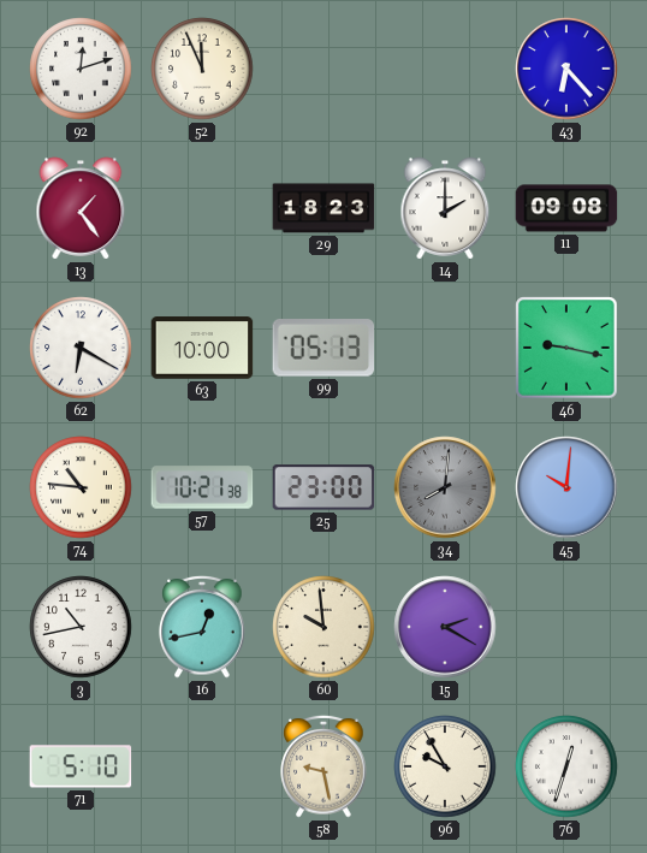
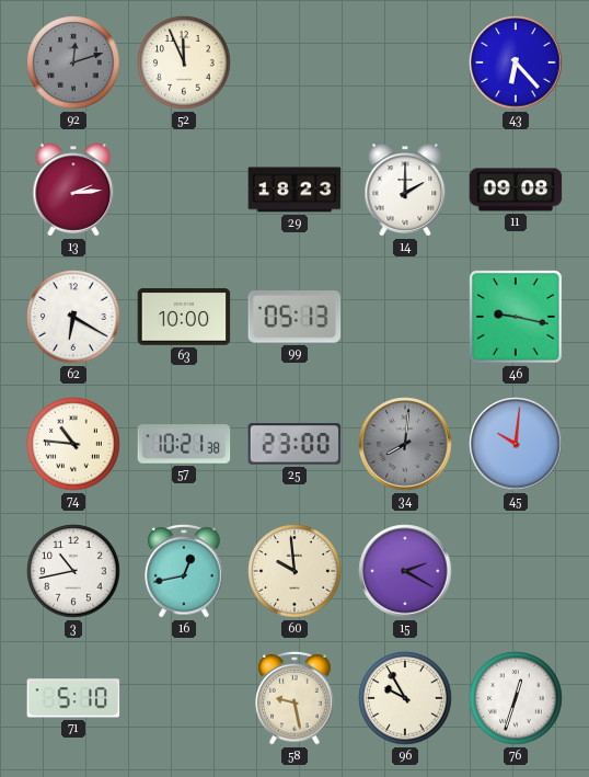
92 dial: white -> grey
13: 1:24 -> 2:14
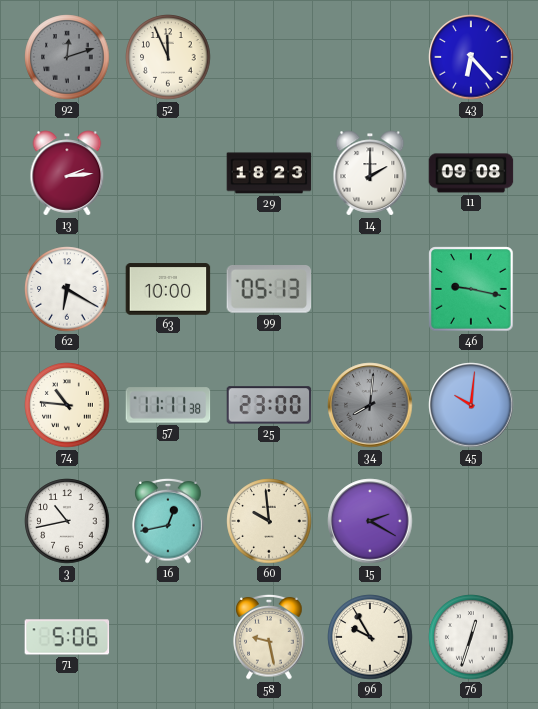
57: 10:21 -> 11:11
71: 5:10 -> 5:06
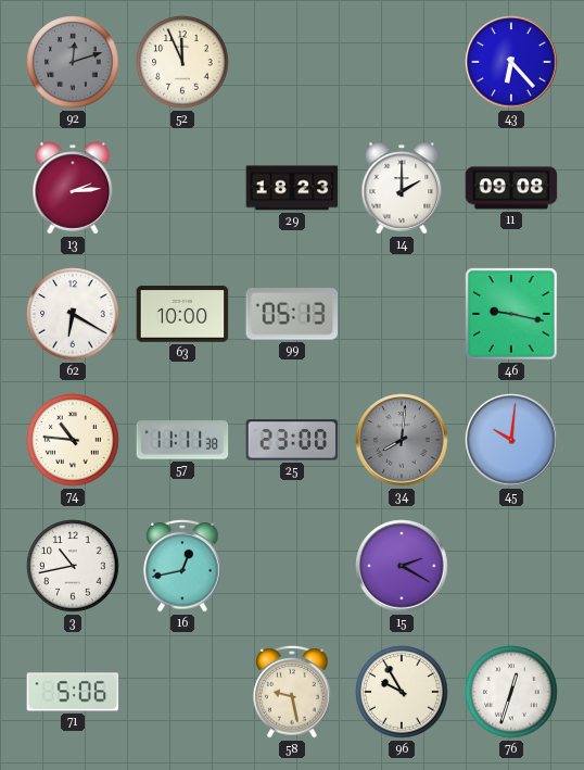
60: 9:59 -> none
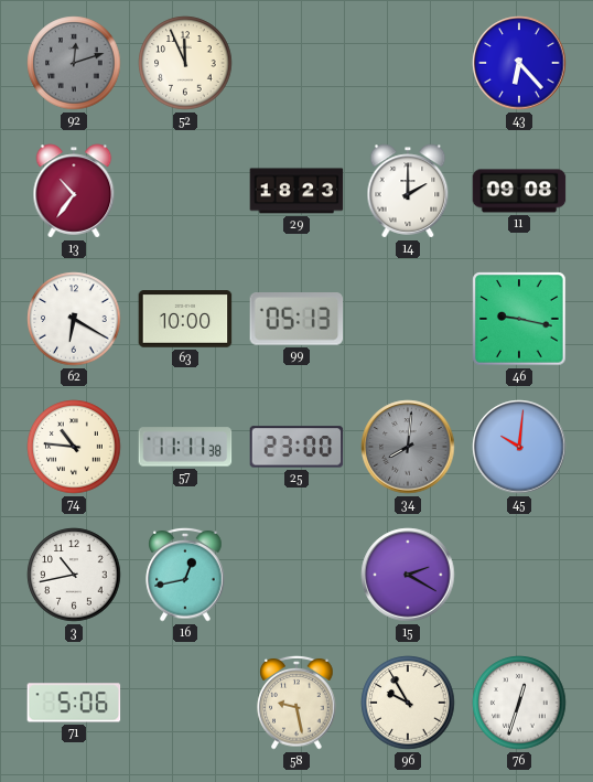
13: 2:14 -> 10:36
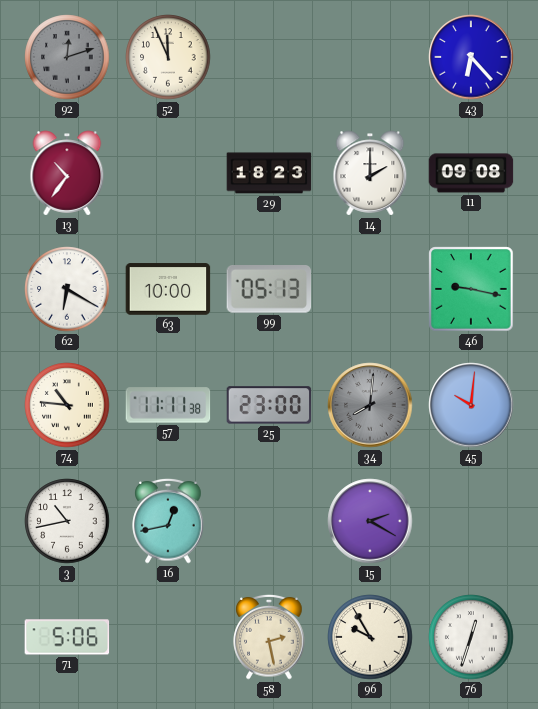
58: 9:28 -> 2:28
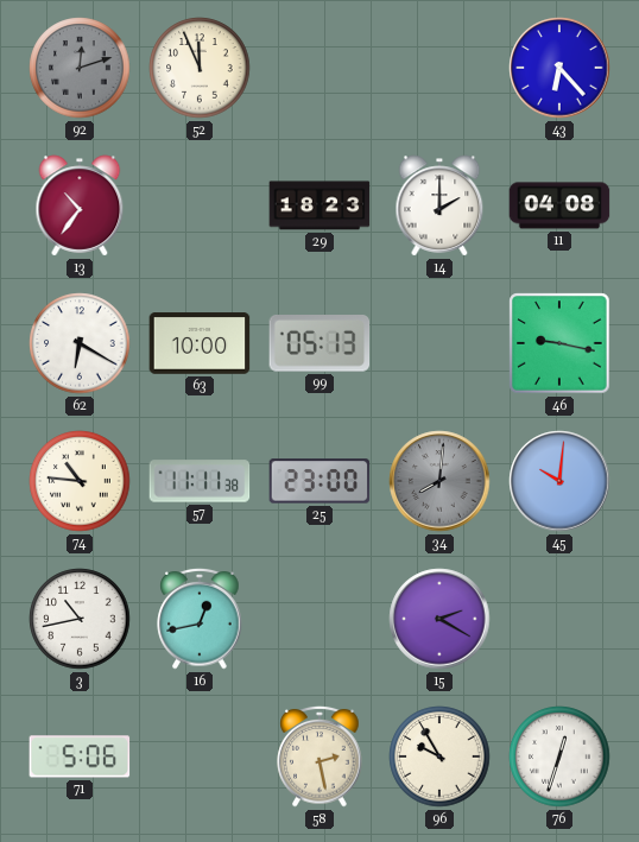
11: 09:08 -> 04:08
